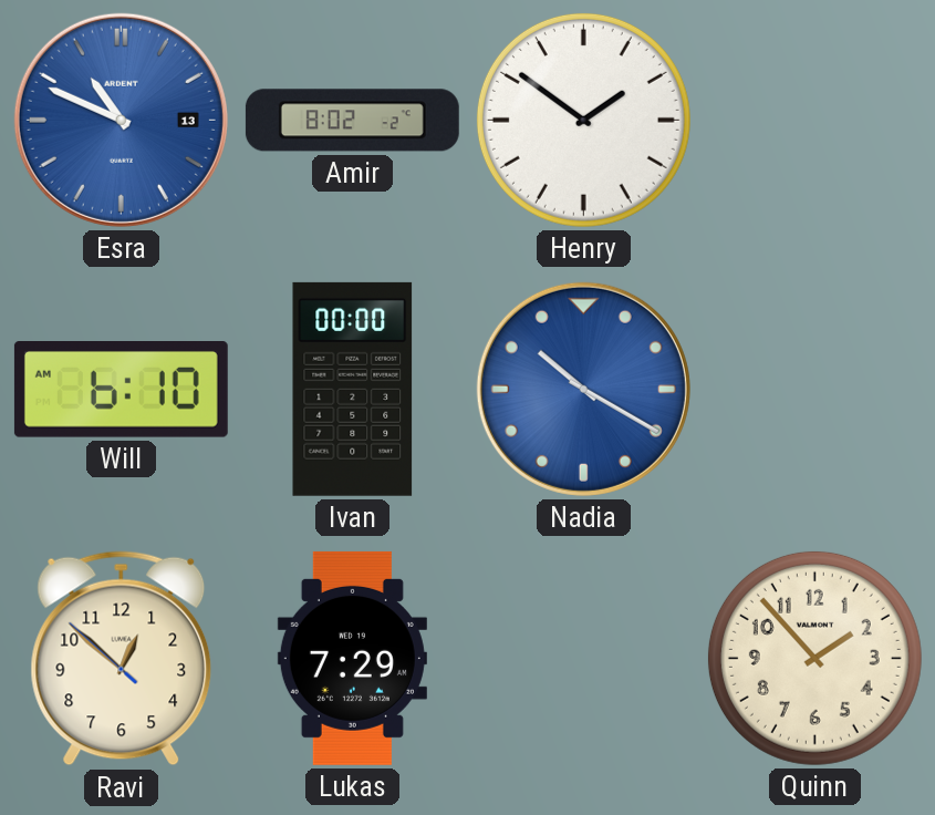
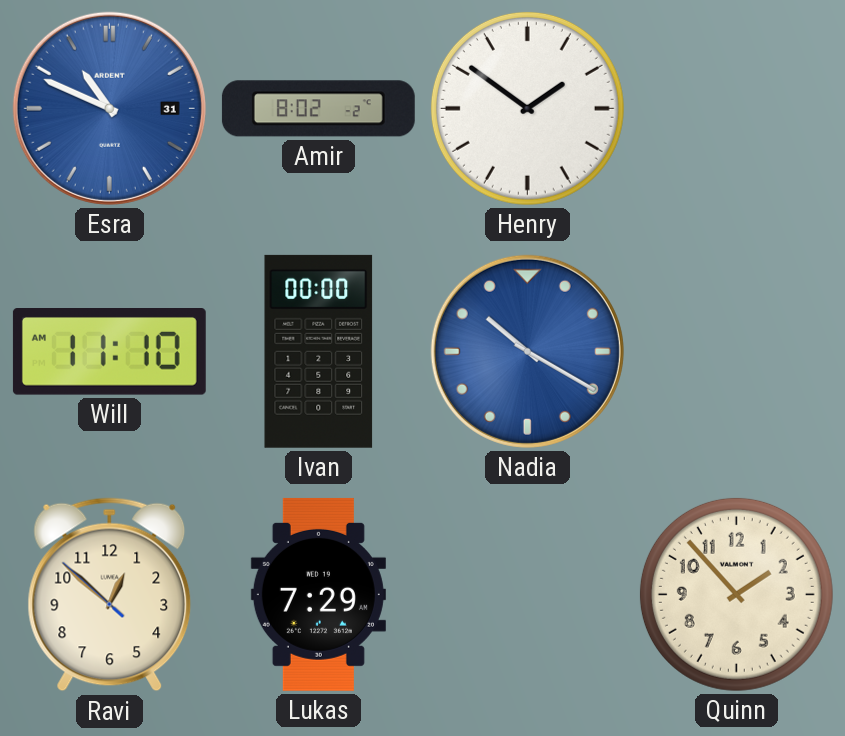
Esra date: 13 -> 31
Will: 6:10 -> 11:10
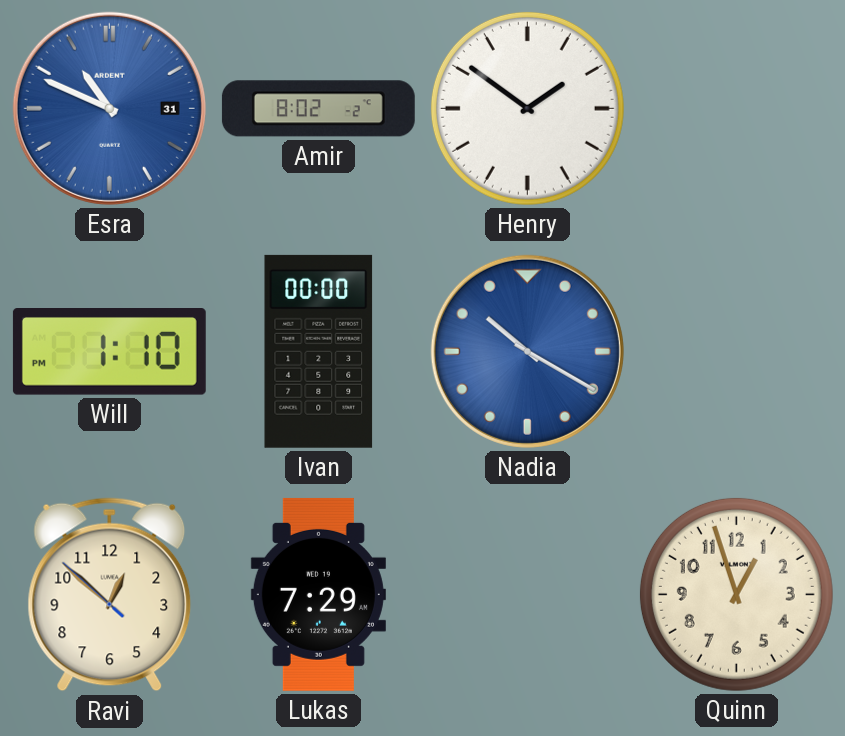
Will: 11:10 -> 1:10
Quinn: 1:53 -> 12:57
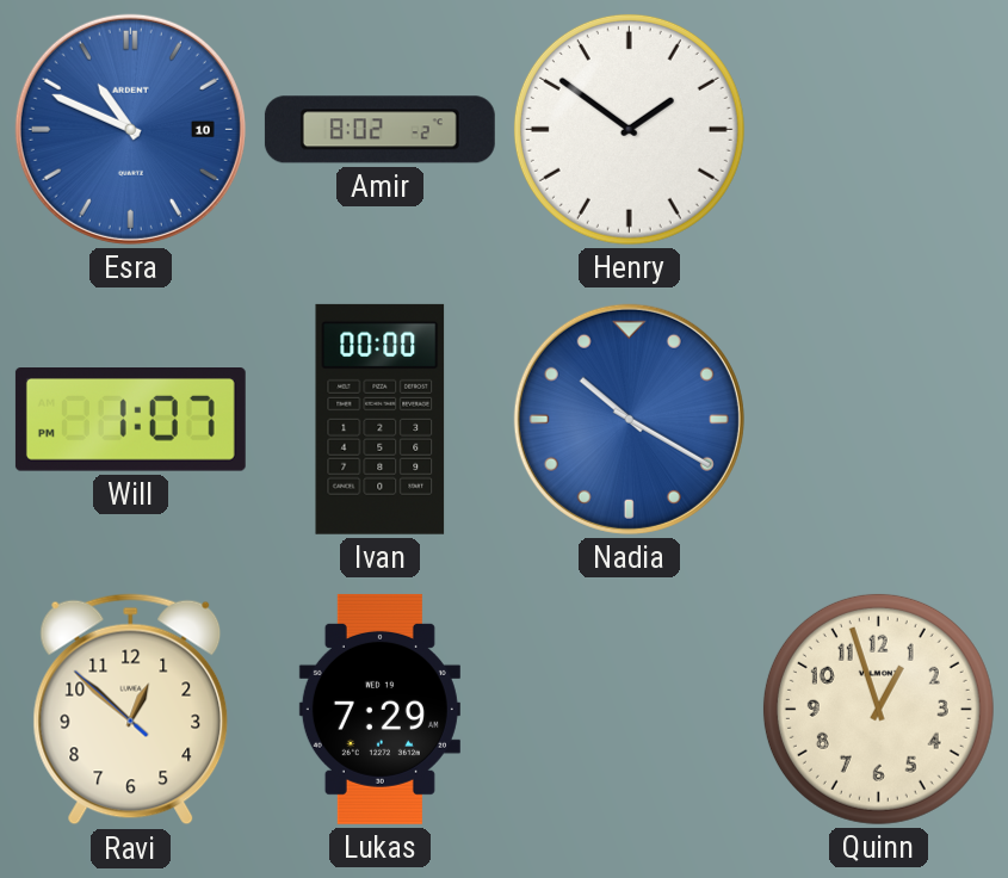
Esra date: 31 -> 10
Will: 1:10 -> 1:07
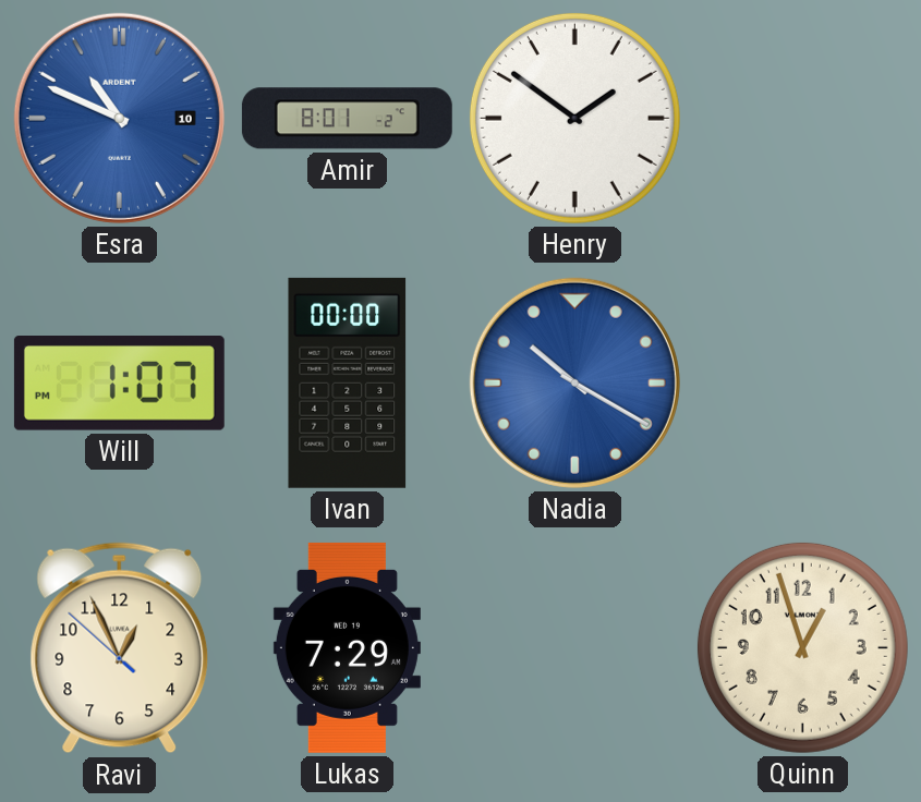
Amir: 8:02 -> 8:01
Ravi: 12:51 -> 12:55
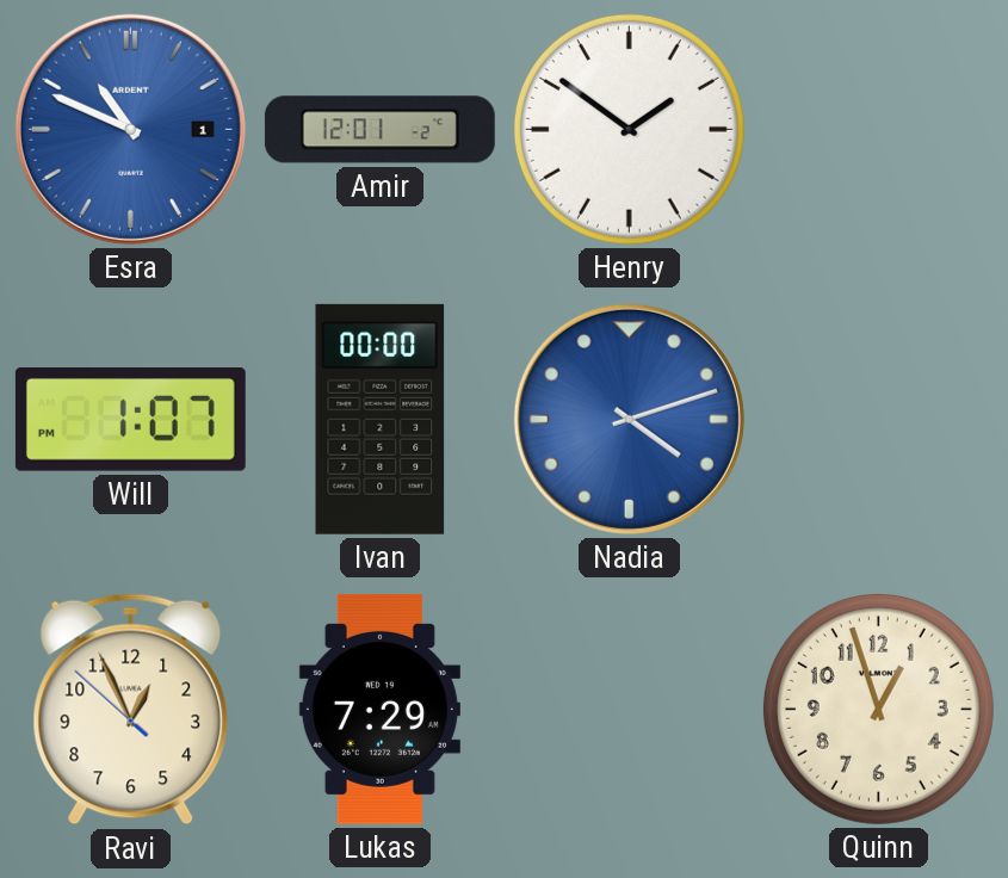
Esra date: 10 -> 1
Amir: 8:01 -> 12:01
Nadia: 10:20 -> 4:12
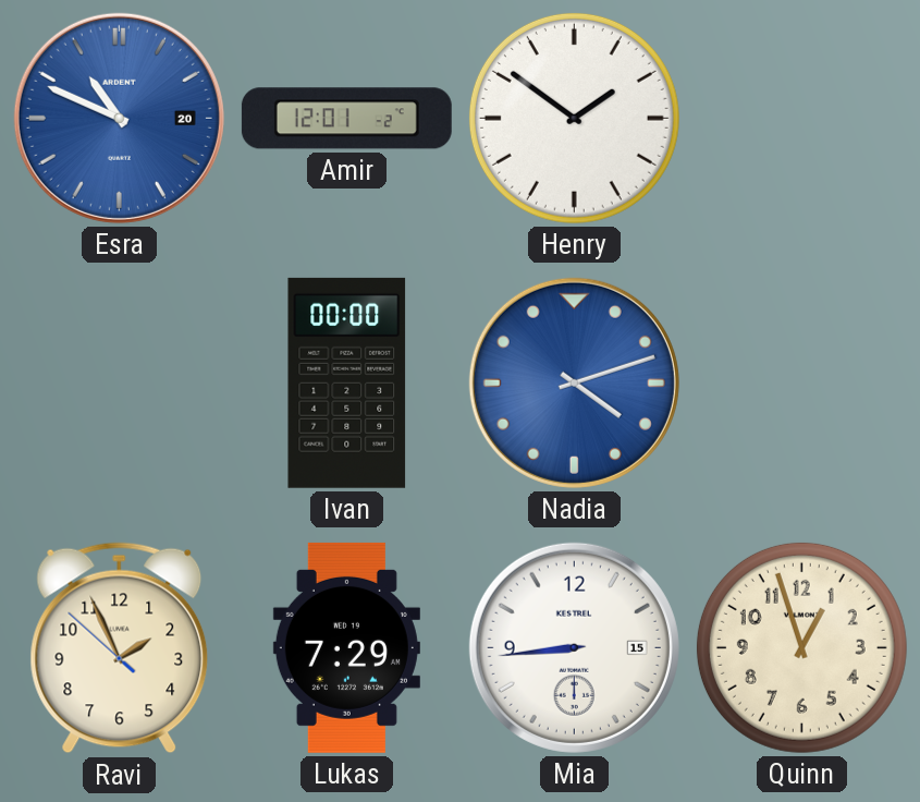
Esra date: 1 -> 20
Will: 1:07 -> none
Ravi: 12:55 -> 1:55
Mia: none -> 8:44
